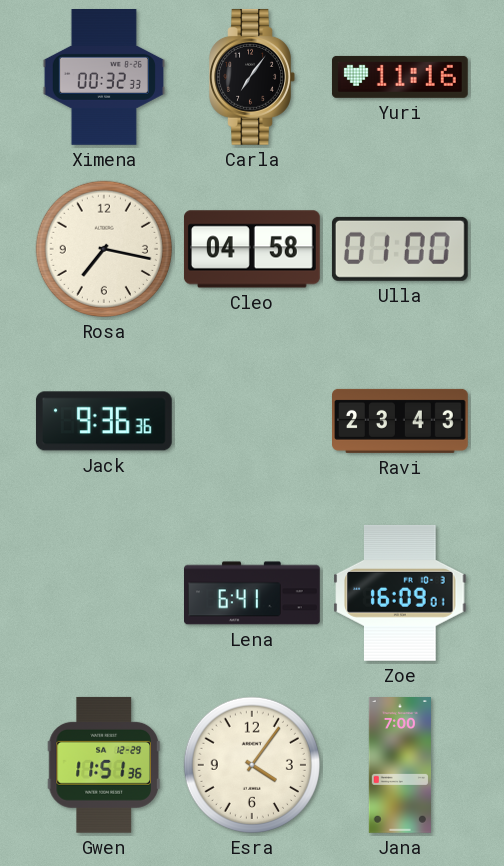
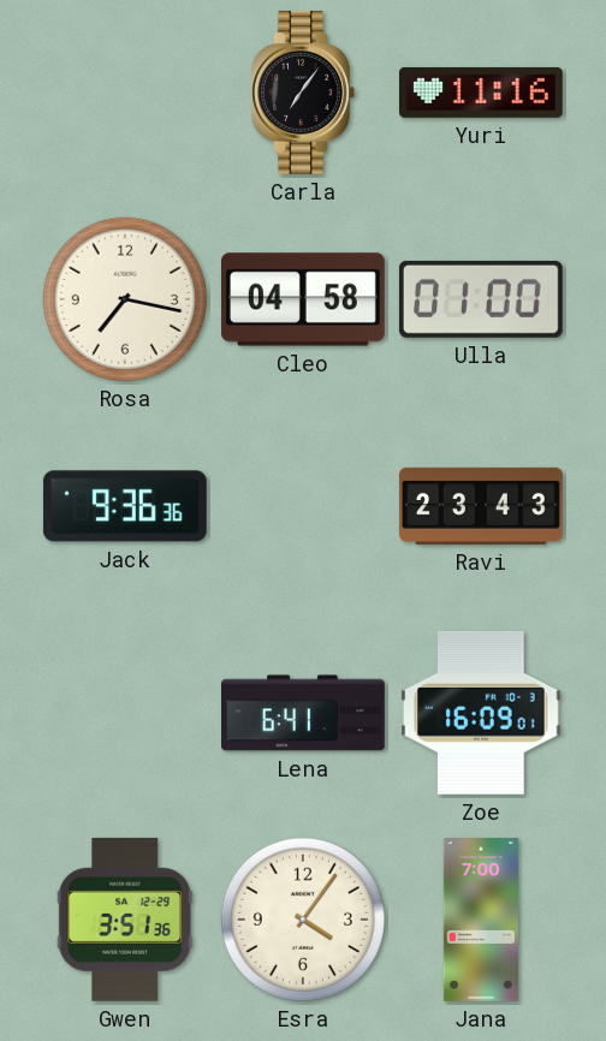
Ximena: 00:32 -> none
Gwen: 11:51 -> 3:51
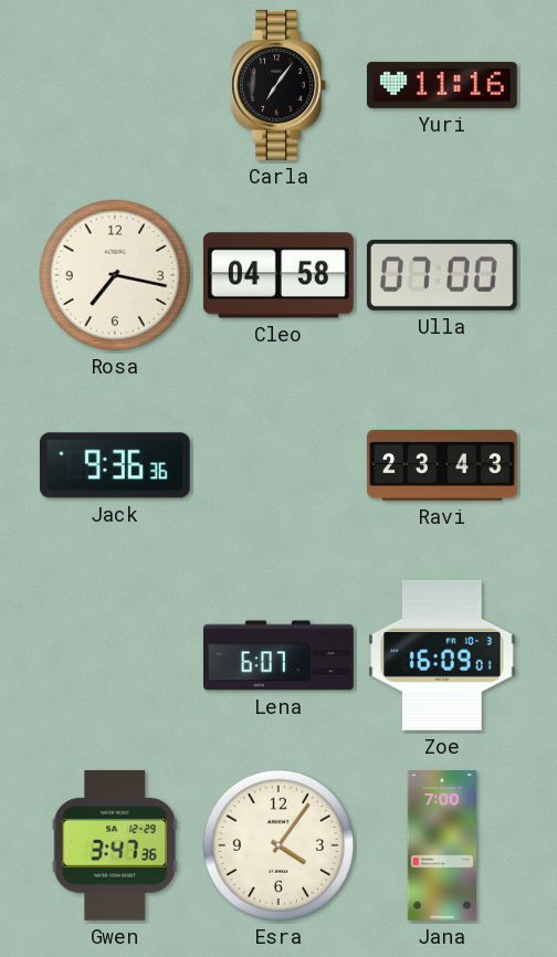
Ulla: 01:00 -> 07:00
Lena: 6:41 -> 6:07
Gwen: 3:51 -> 3:47
